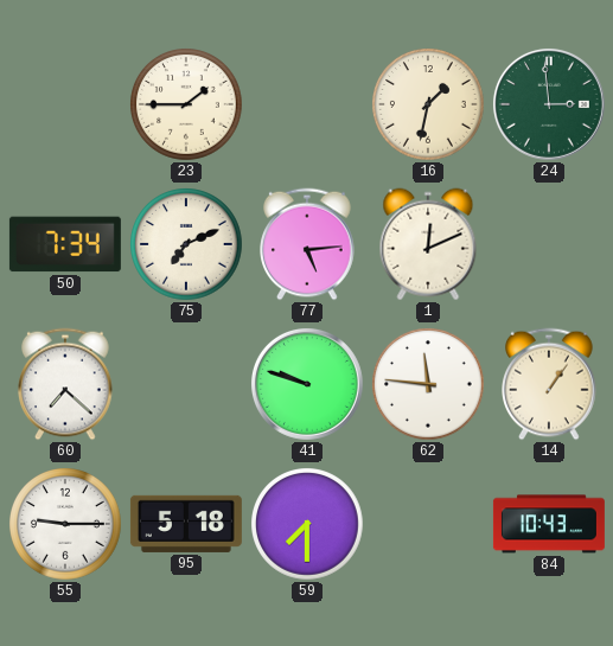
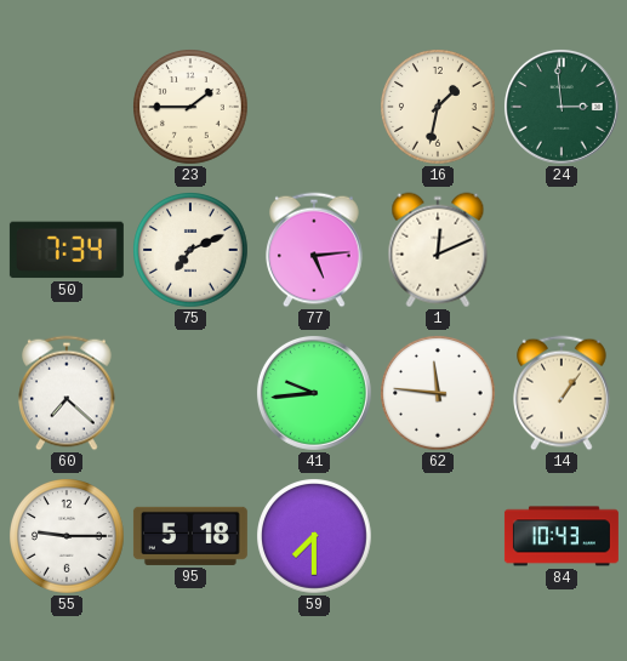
41: 9:48 -> 9:44
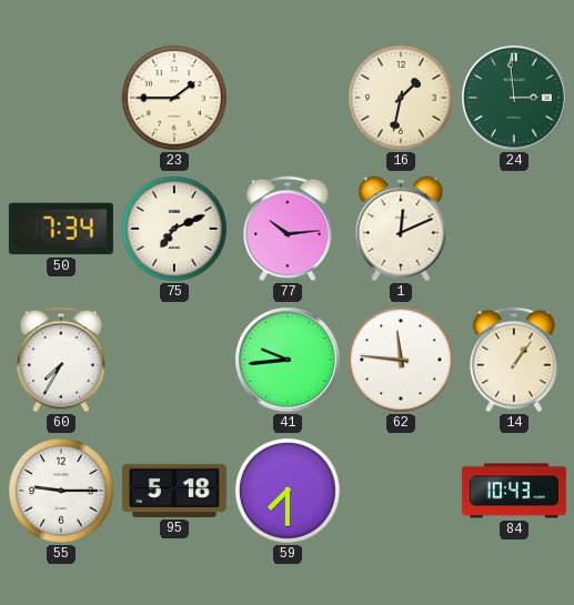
77: 5:14 -> 10:14
60: 7:22 -> 7:35
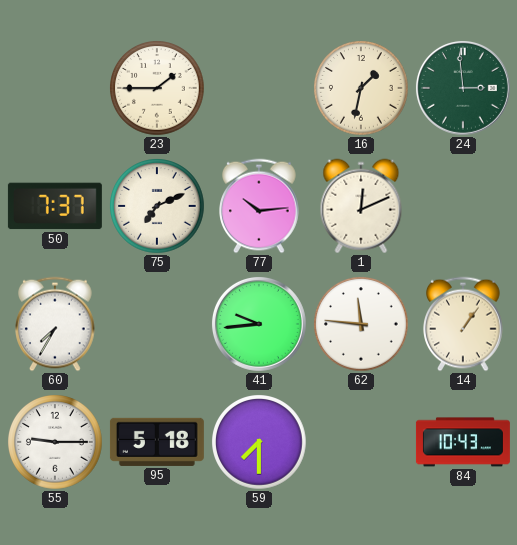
50: 7:34 -> 7:37
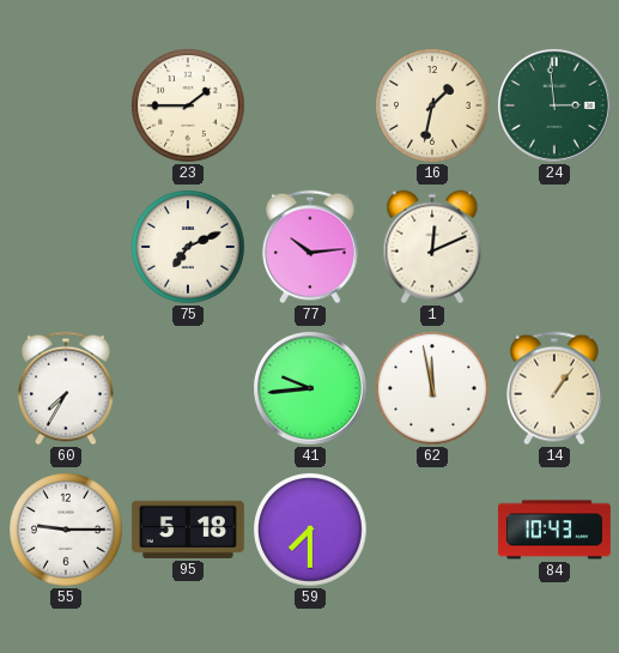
50: 7:37 -> none
62: 11:46 -> 11:58
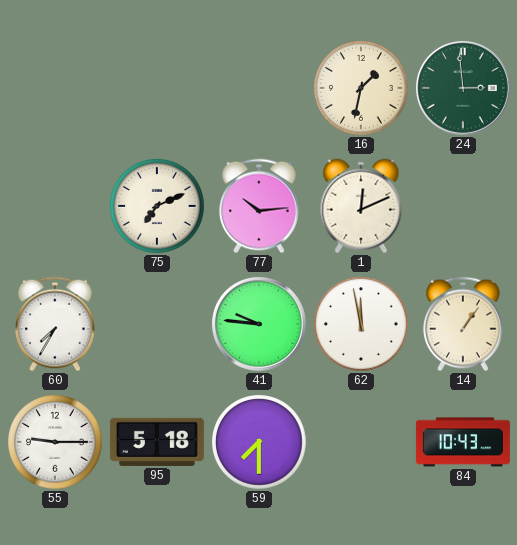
23: 1:45 -> none
41: 9:44 -> 9:46
